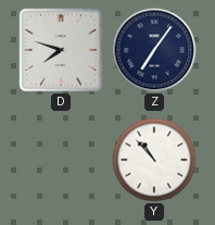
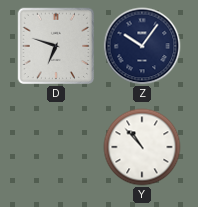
D: 7:48 -> 6:48
Z: 7:06 -> 10:06
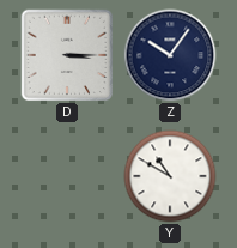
D: 6:48 -> 3:15
Y: 10:53 -> 10:50
